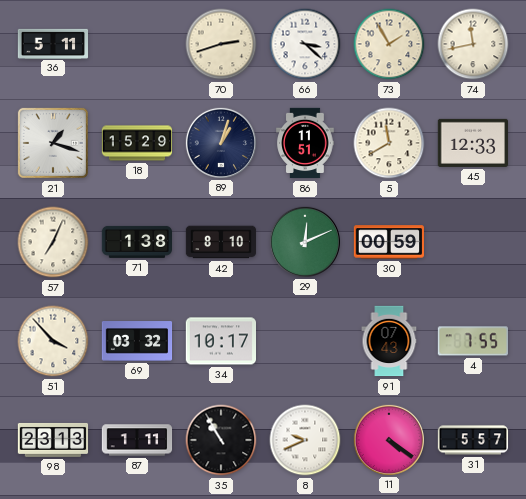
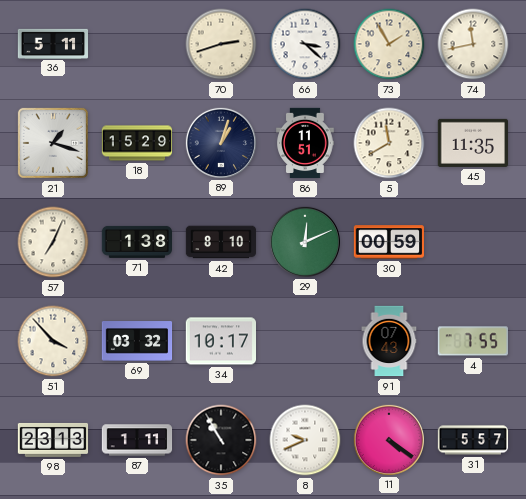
45: 12:33 -> 11:35
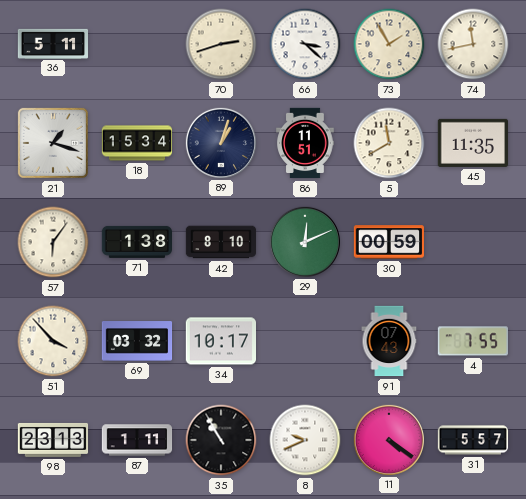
18: 15:29 -> 15:34
57: 7:04 -> 6:06
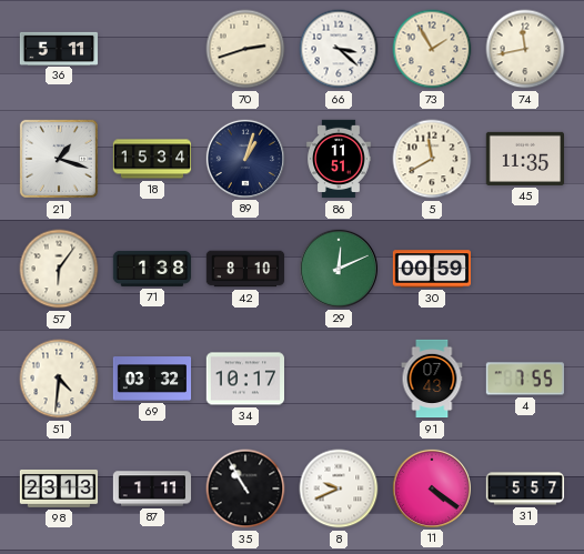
51: 3:53 -> 4:31
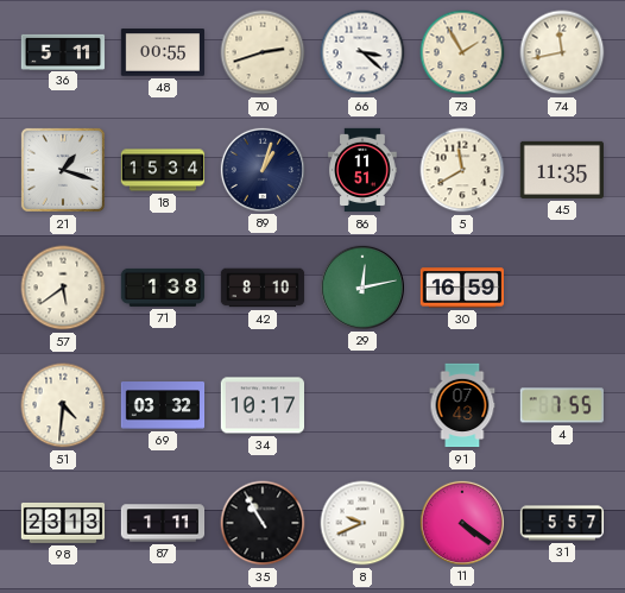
48: none -> 00:55
57: 6:06 -> 5:39
29: 12:11 -> 12:13
30: 00:59 -> 16:59
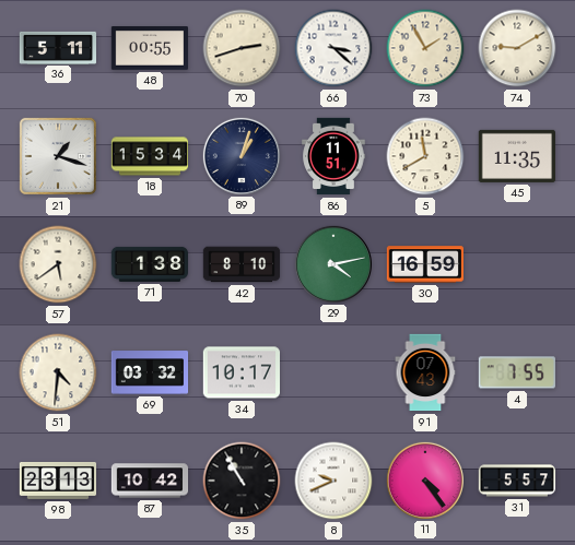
74: 11:43 -> 9:10
29: 12:13 -> 4:13
87: 1:11 -> 10:42
11: 4:21 -> 4:24
